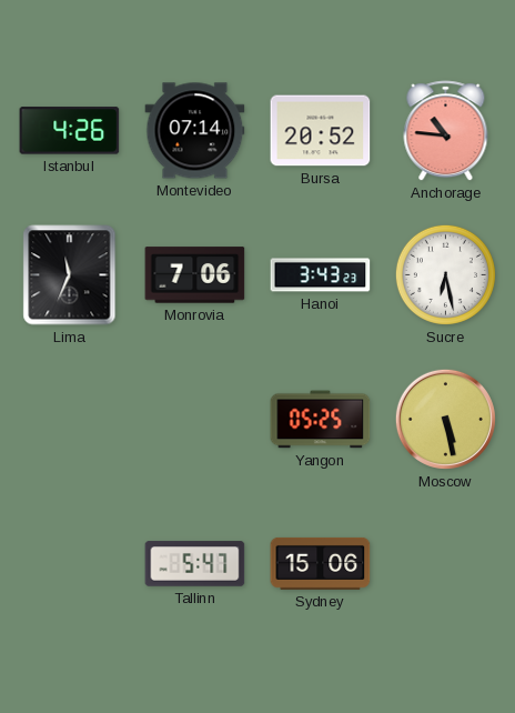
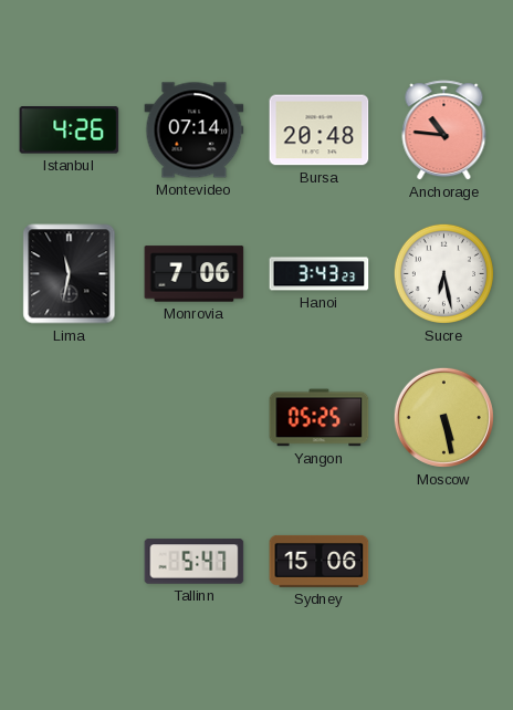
Bursa: 20:52 -> 20:48
Lima: 11:34 -> 11:32
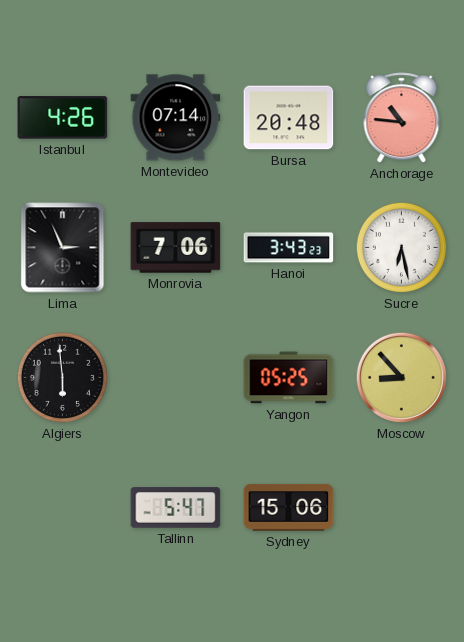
Lima: 11:32 -> 2:56
Algiers: none -> 5:59
Moscow: 5:28 -> 8:53
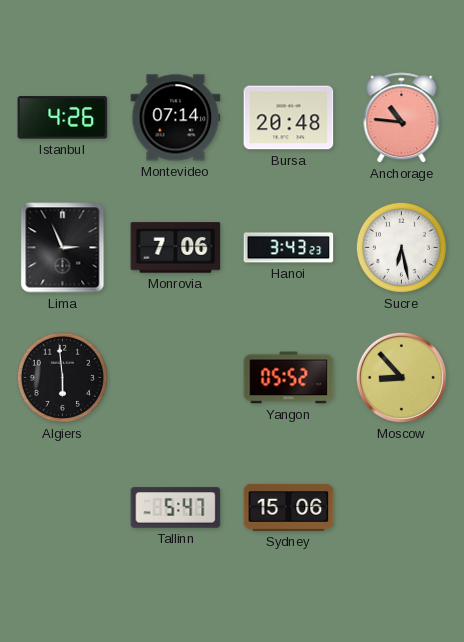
Yangon: 05:25 -> 05:52
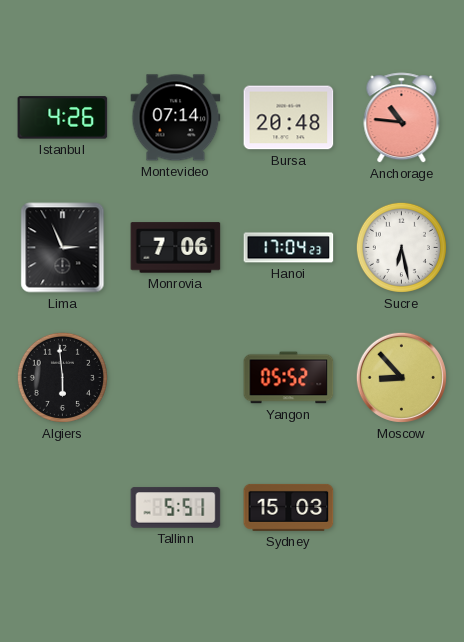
Hanoi: 3:43 -> 17:04
Tallinn: 5:47 -> 5:51
Sydney: 15:06 -> 15:03
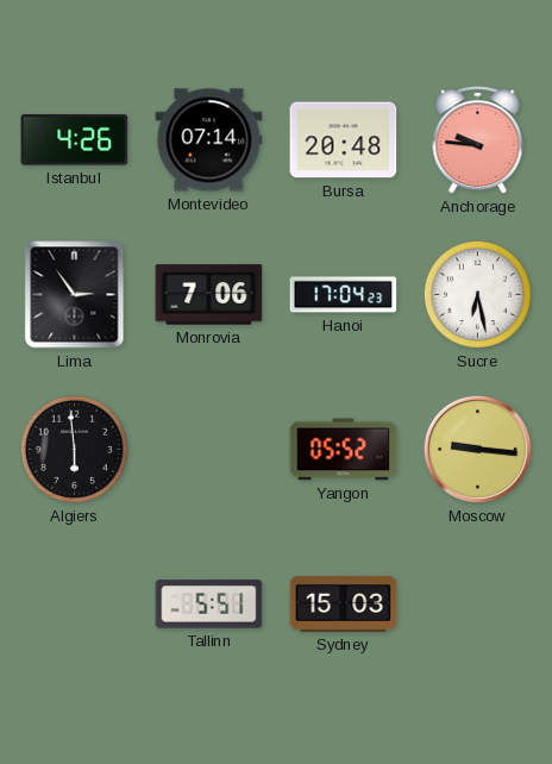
Anchorage: 10:46 -> 9:46
Lima: 2:56 -> 2:54
Moscow: 8:53 -> 9:16
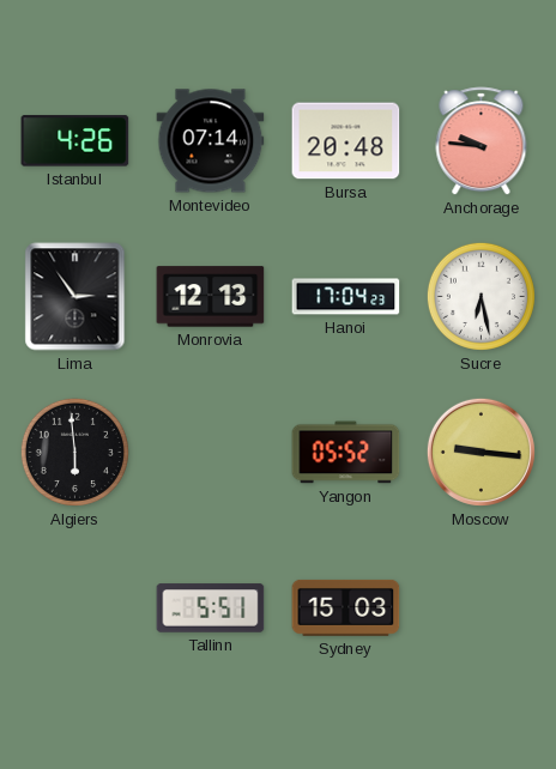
Monrovia: 7:06 -> 12:13
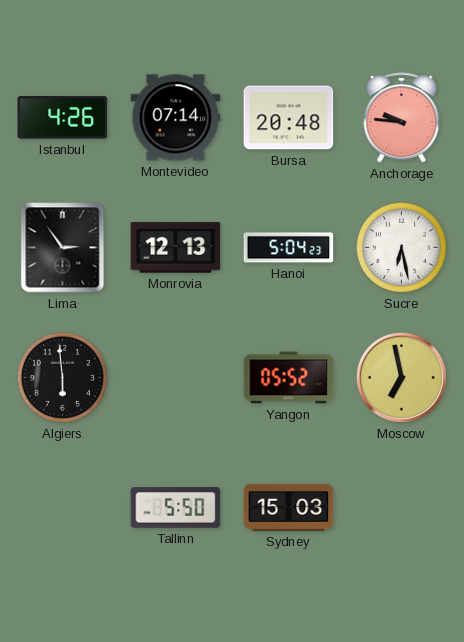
Hanoi: 17:04 -> 5:04
Moscow: 9:16 -> 6:58
Tallinn: 5:51 -> 5:50
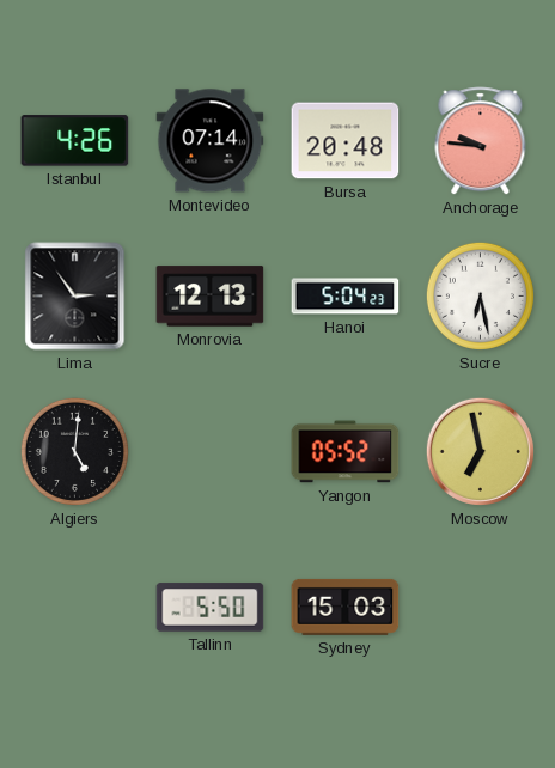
Algiers: 5:59 -> 5:01
